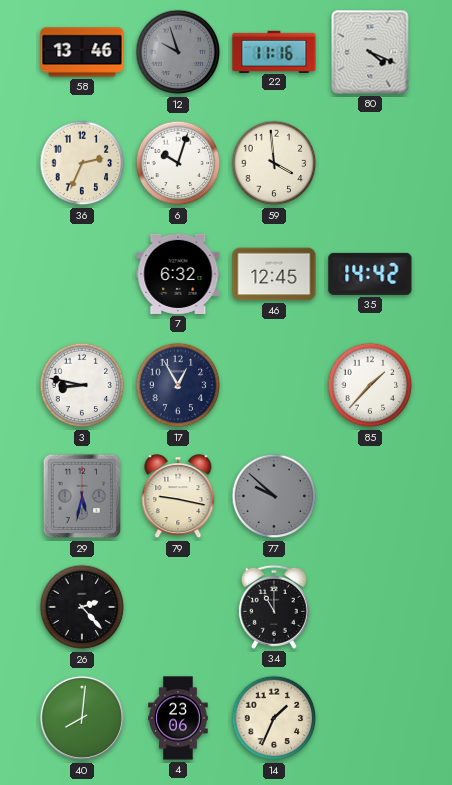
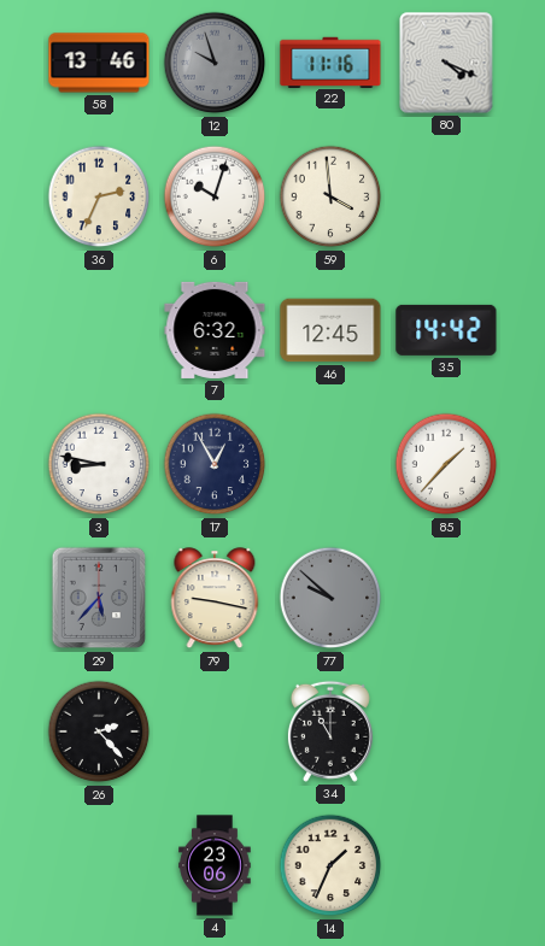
29: 5:32 -> 5:37
40: 8:01 -> none
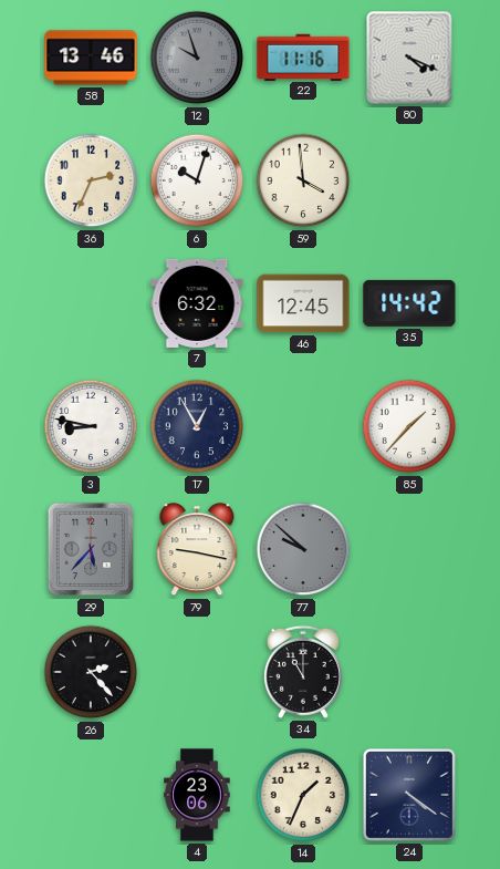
24: none -> 4:21
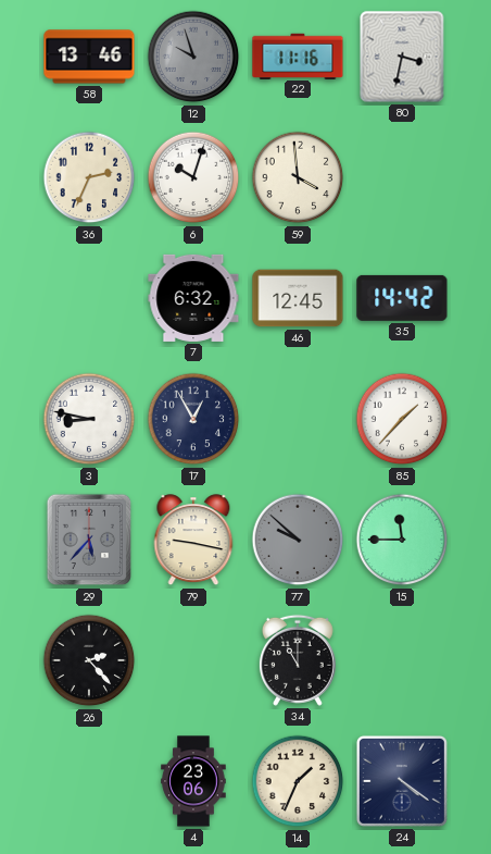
80: 4:19 -> 3:32
15: none -> 11:45
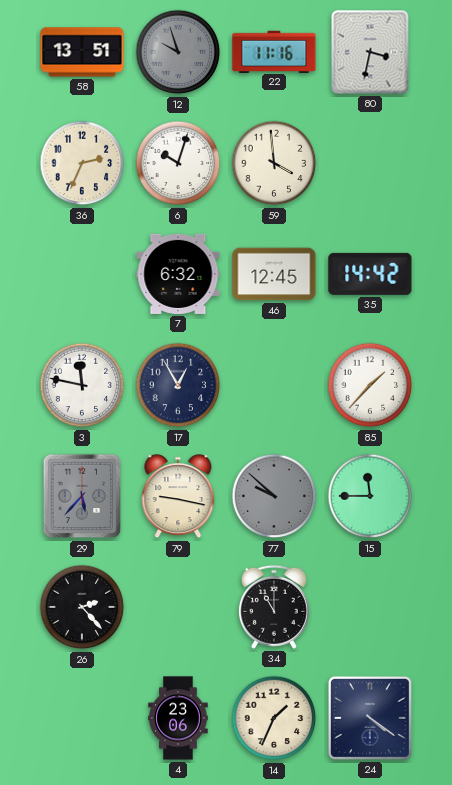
58: 13:46 -> 13:51
3: 8:47 -> 11:47
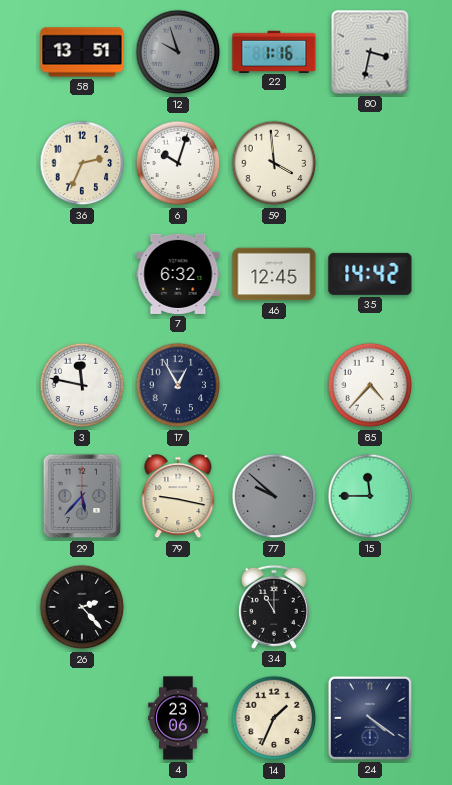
22: 11:16 -> 1:16
85: 1:37 -> 4:37
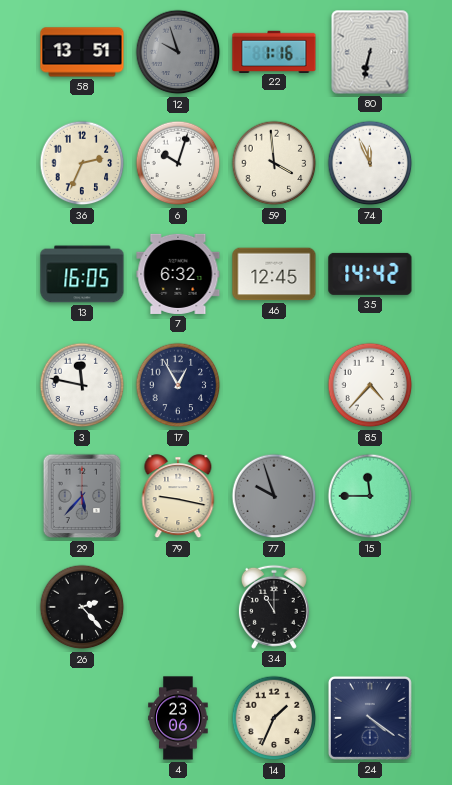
80: 3:32 -> 6:32
74: none -> 11:56
13: none -> 16:05
77: 9:52 -> 9:57
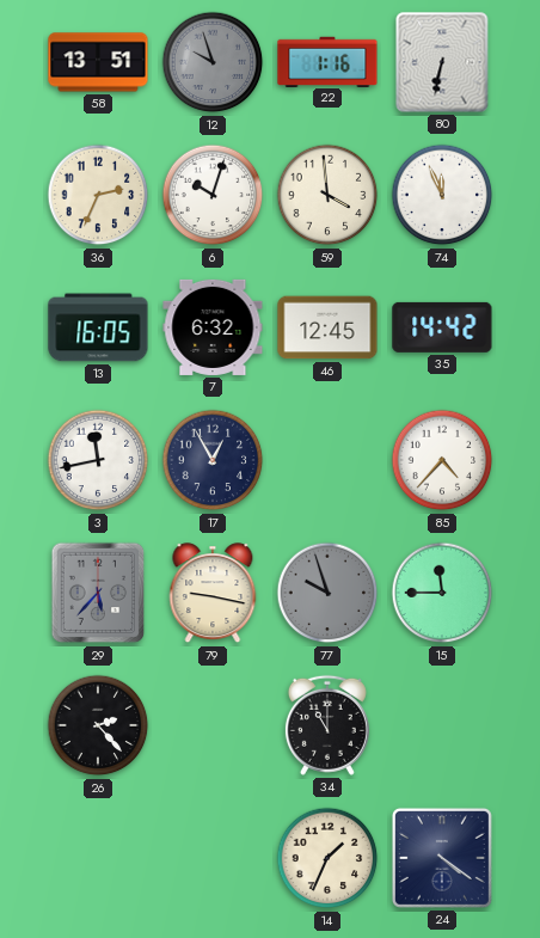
3: 11:47 -> 11:43
4: 23:06 -> none
